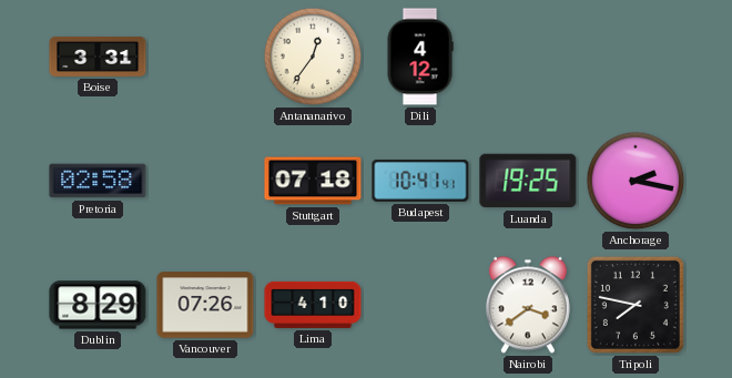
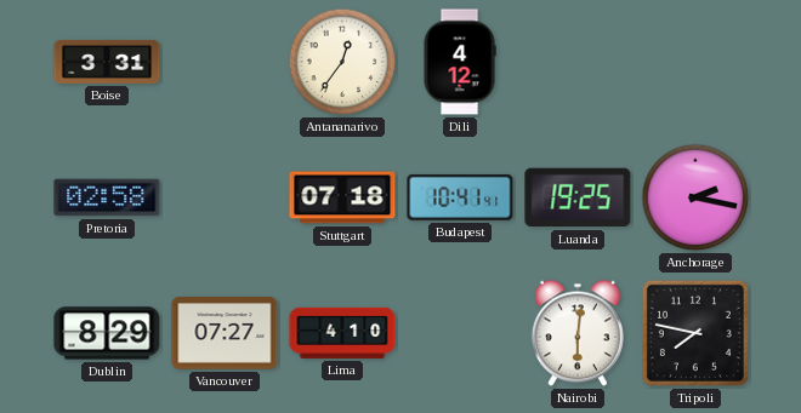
Vancouver: 07:26 -> 07:27
Nairobi: 3:39 -> 6:01
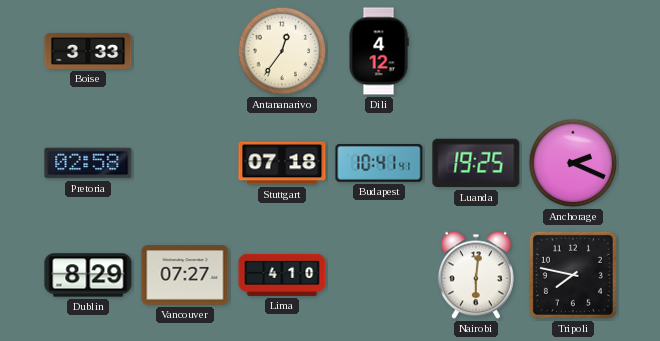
Boise: 3:31 -> 3:33
Anchorage: 2:17 -> 2:19
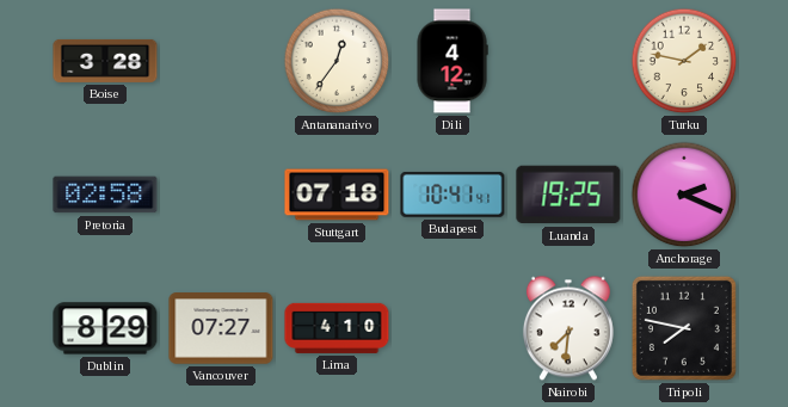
Boise: 3:33 -> 3:28
Turku: none -> 1:47
Nairobi: 6:01 -> 7:31
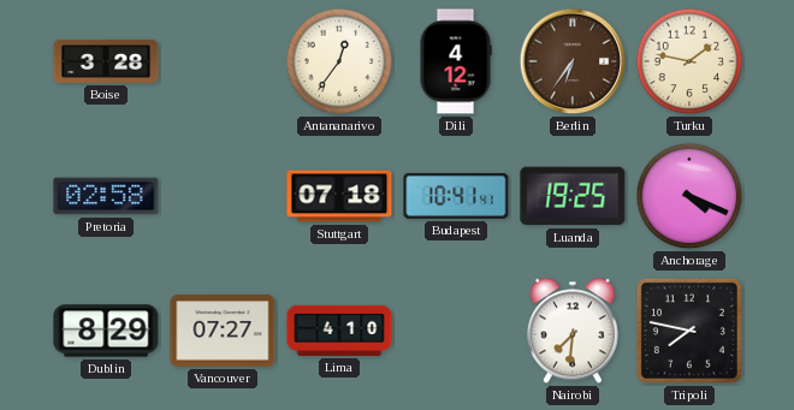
Berlin: none -> 6:36
Anchorage: 2:19 -> 4:19
